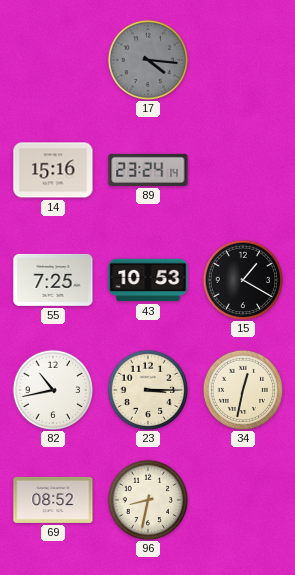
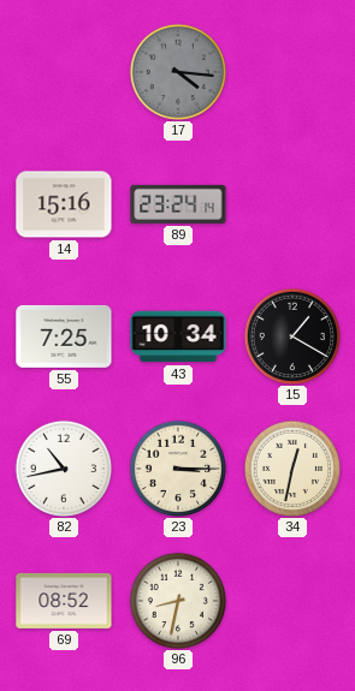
43: 10:53 -> 10:34
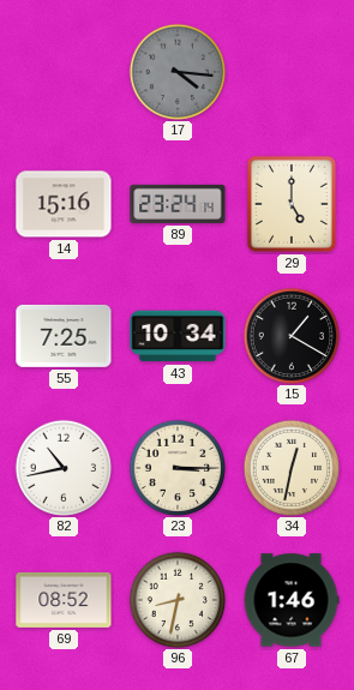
29: none -> 5:00
67: none -> 1:46
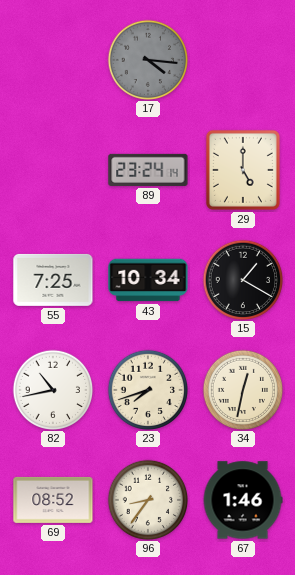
14: 15:16 -> none
23: 3:15 -> 7:42
96: 8:32 -> 8:36
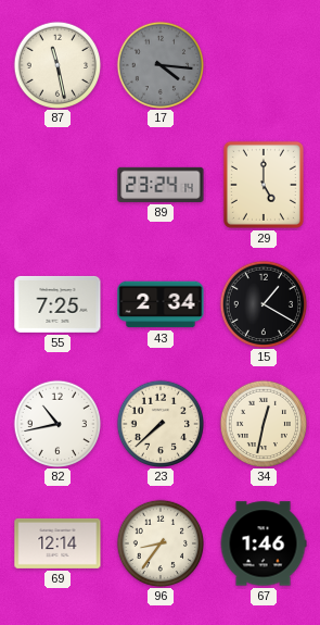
87: none -> 11:28
43: 10:34 -> 2:34
23: 7:42 -> 7:38
69: 08:52 -> 12:14
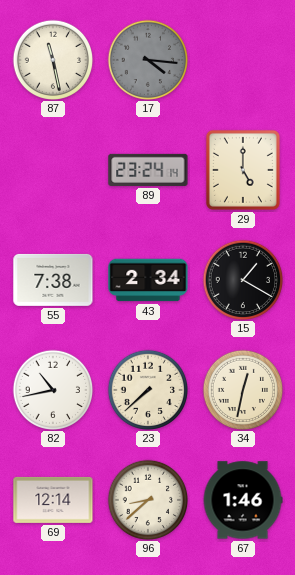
55: 7:25 -> 7:38
96: 8:36 -> 8:38
